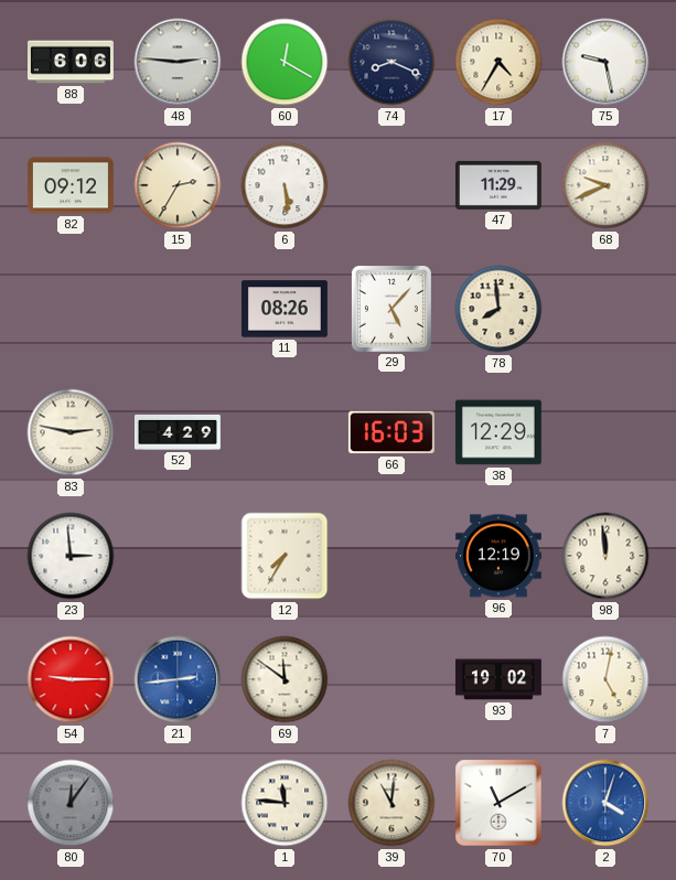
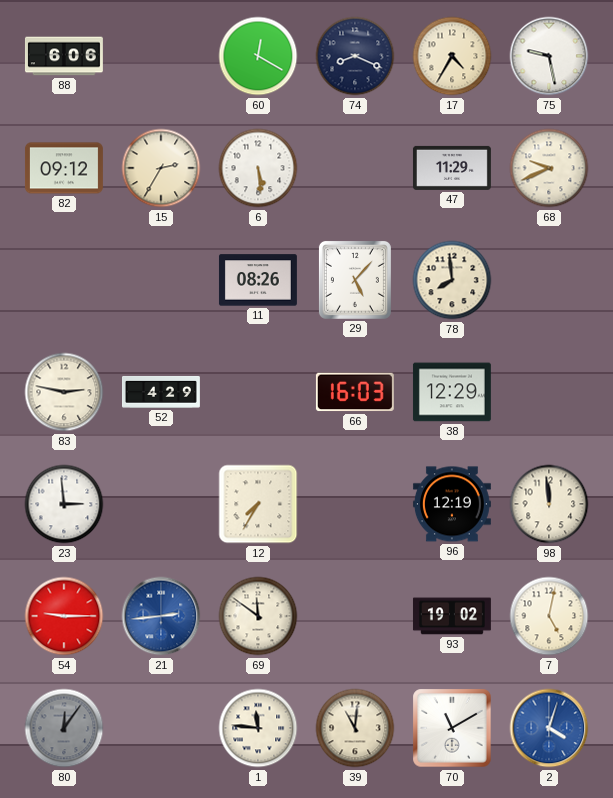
48: 2:46 -> none
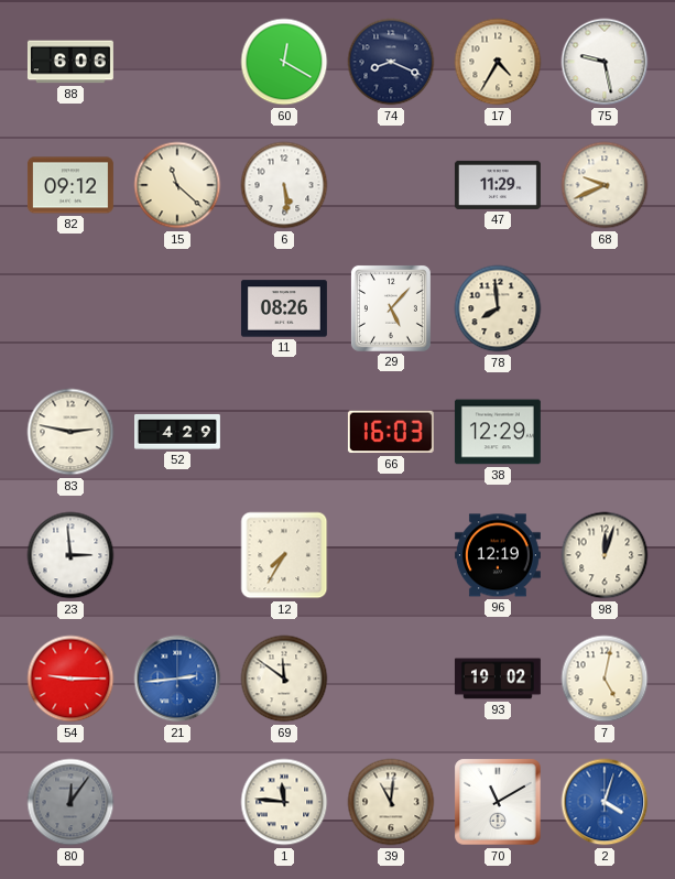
15: 2:35 -> 11:22
98: 11:59 -> 12:03
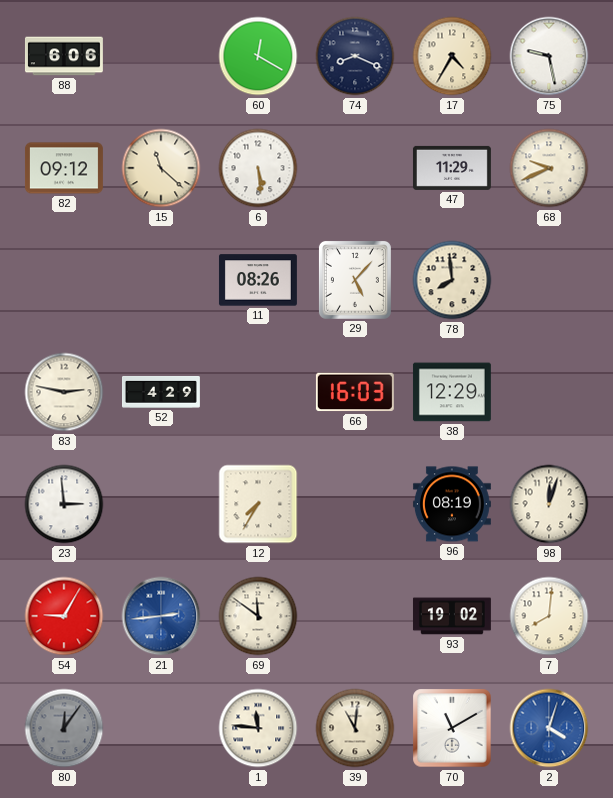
96: 12:19 -> 08:19
54: 9:15 -> 9:05
7: 5:02 -> 8:01
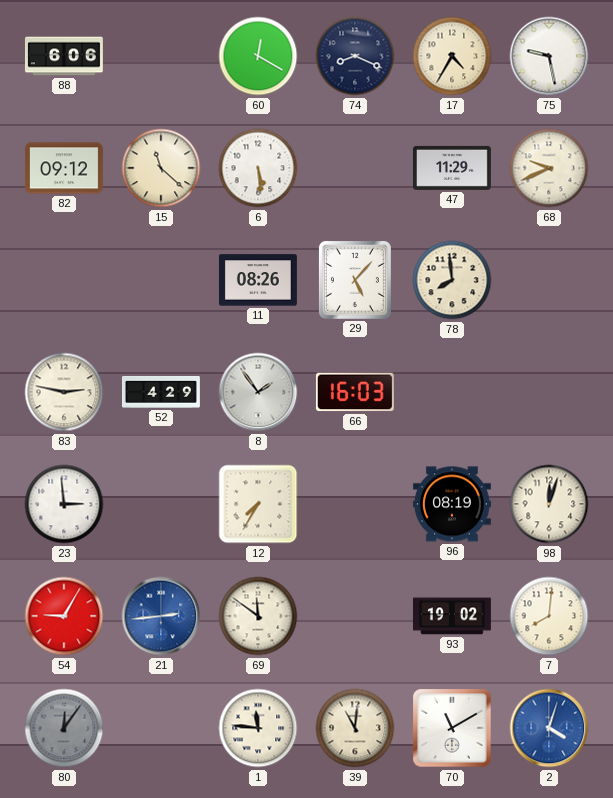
8: none -> 1:54
38: 12:29 -> none
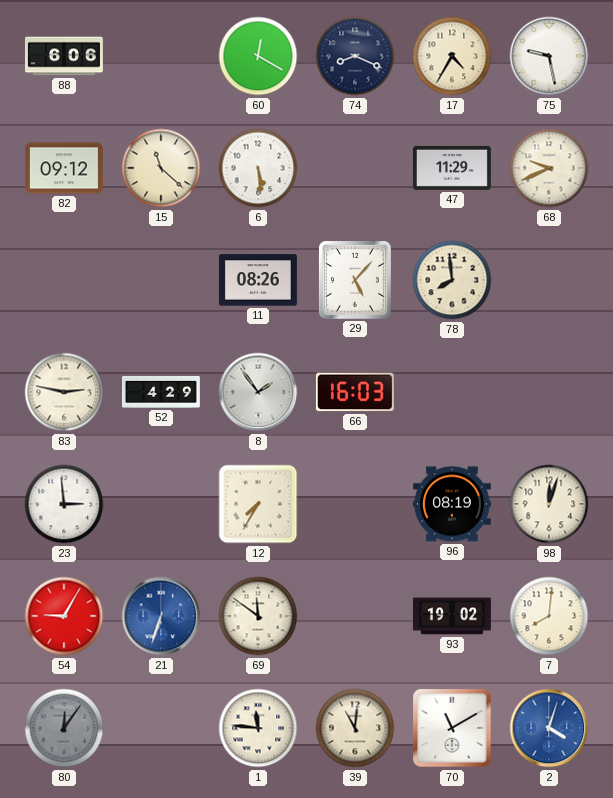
21: 2:44 -> 6:33
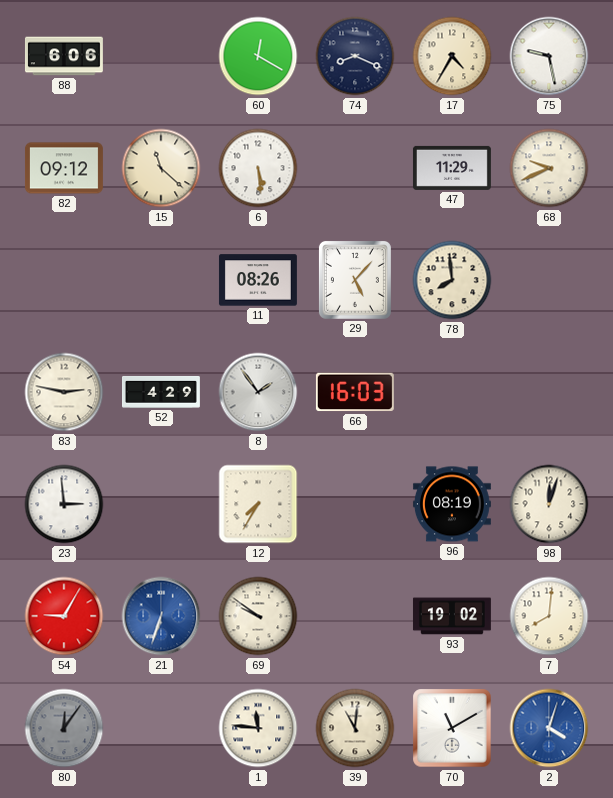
69: 11:51 -> 9:51
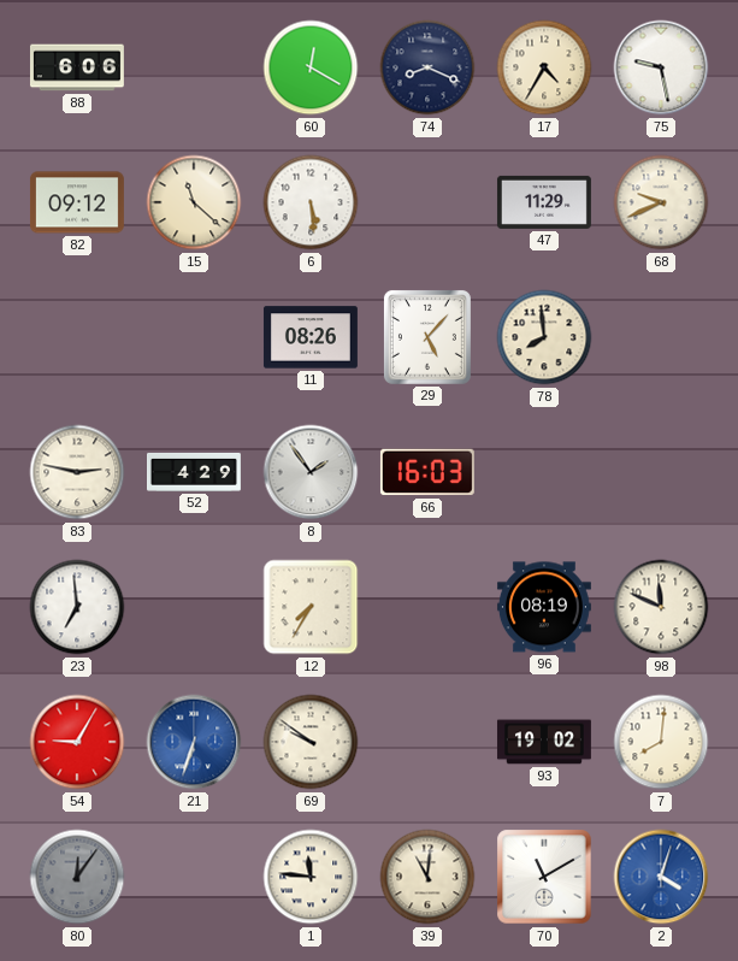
23: 2:59 -> 6:59
98: 12:03 -> 11:49
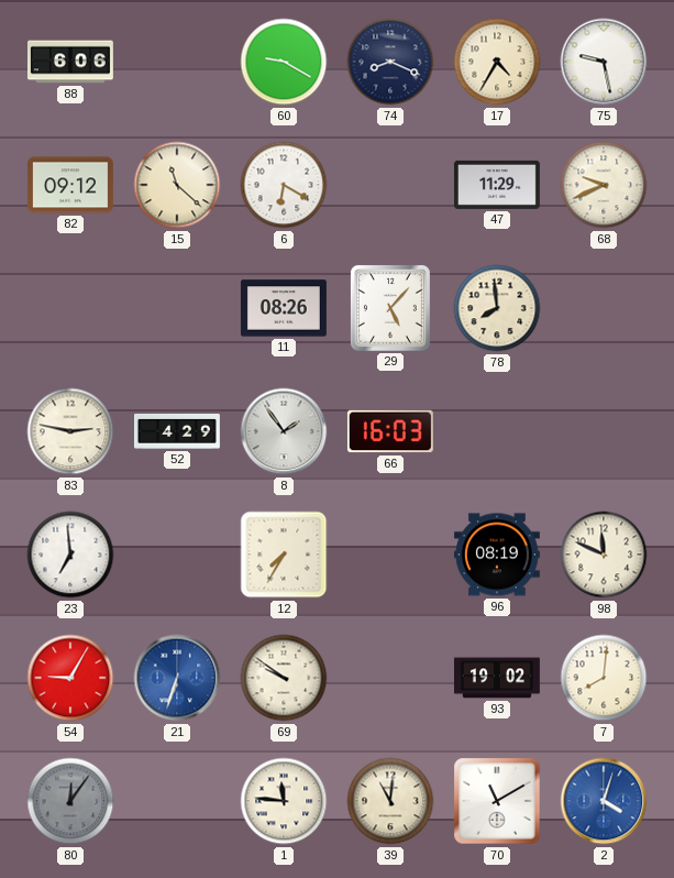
60: 12:20 -> 9:20
6: 5:29 -> 6:20
